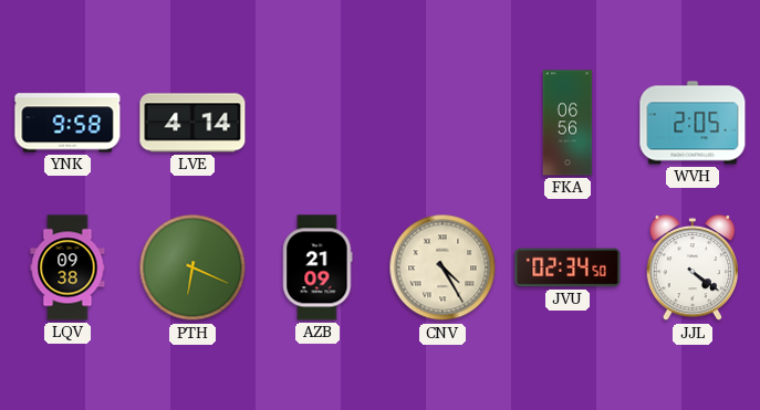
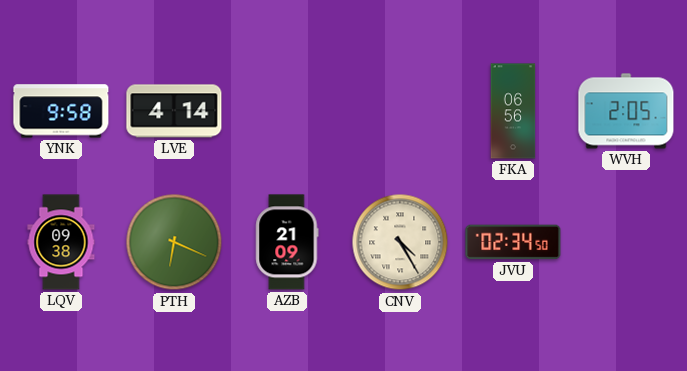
JJL: 4:21 -> none
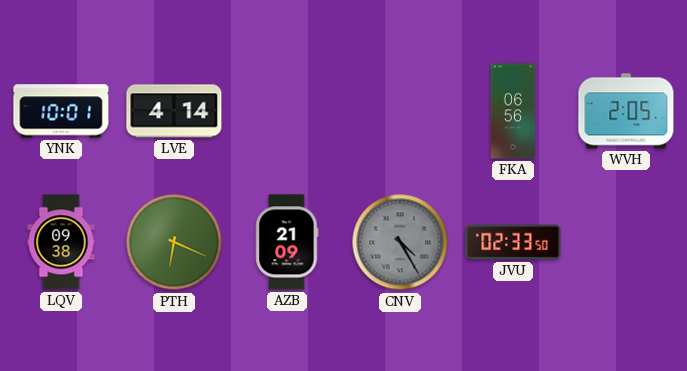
YNK: 9:58 -> 10:01
CNV dial: cream -> grey
JVU: 02:34 -> 02:33
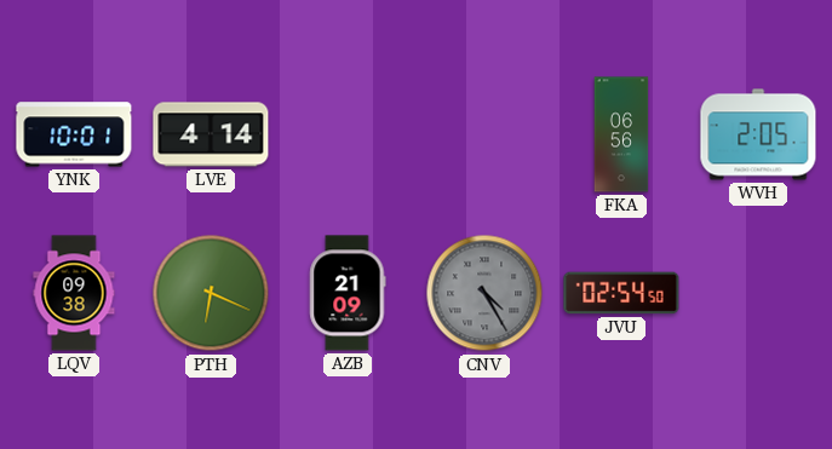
JVU: 02:33 -> 02:54
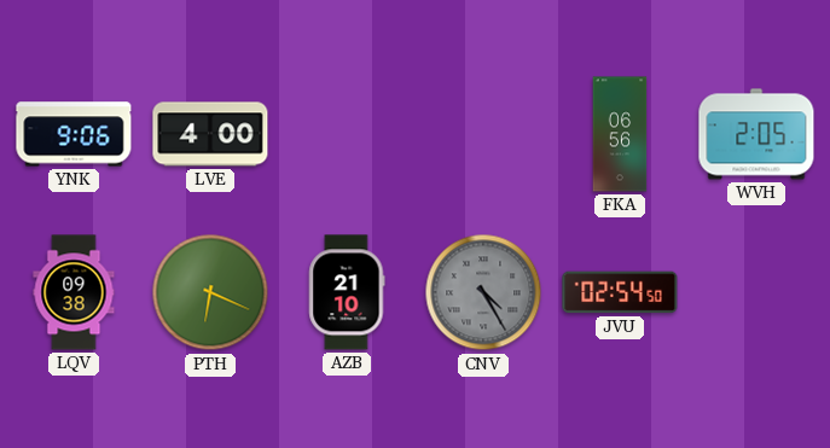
YNK: 10:01 -> 9:06
LVE: 4:14 -> 4:00
AZB: 21:09 -> 21:10
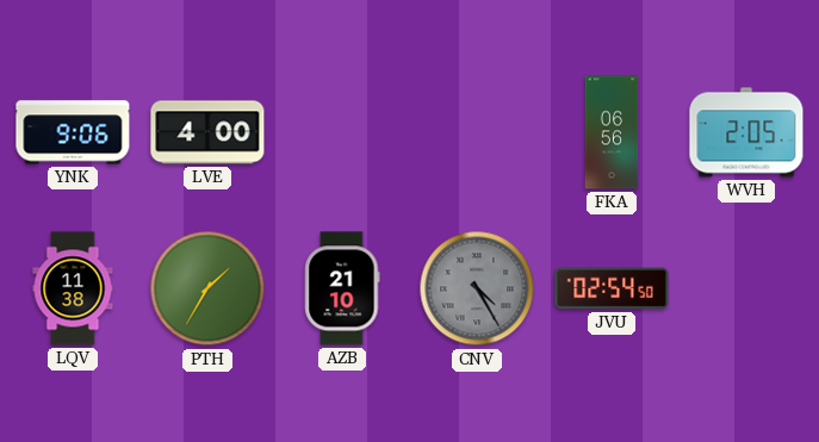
LQV: 09:38 -> 11:38
PTH: 6:19 -> 1:35
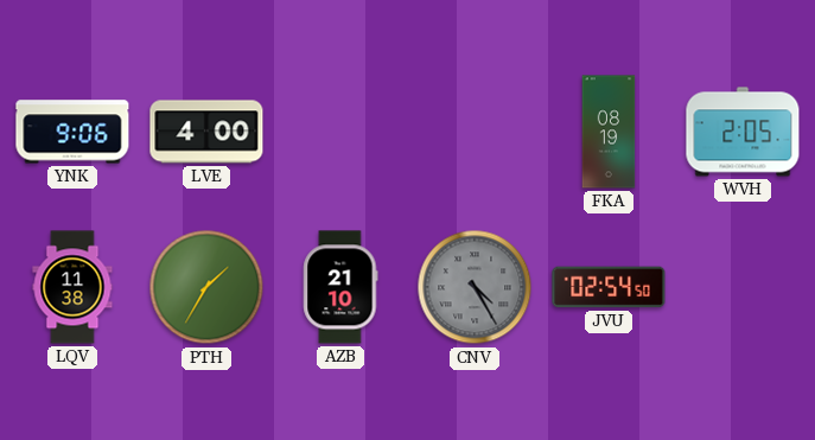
FKA: 06:56 -> 08:19
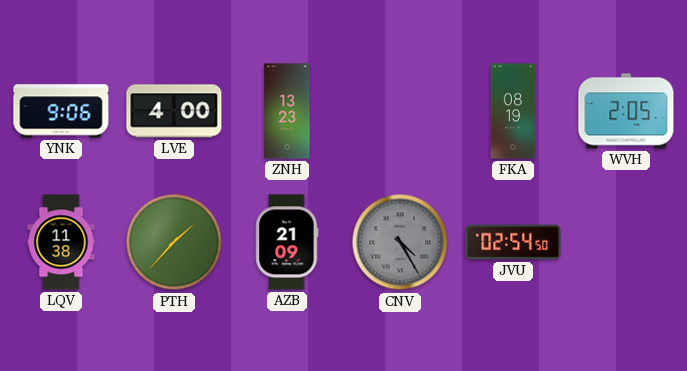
ZNH: none -> 13:23
PTH: 1:35 -> 1:37
AZB: 21:10 -> 21:09
